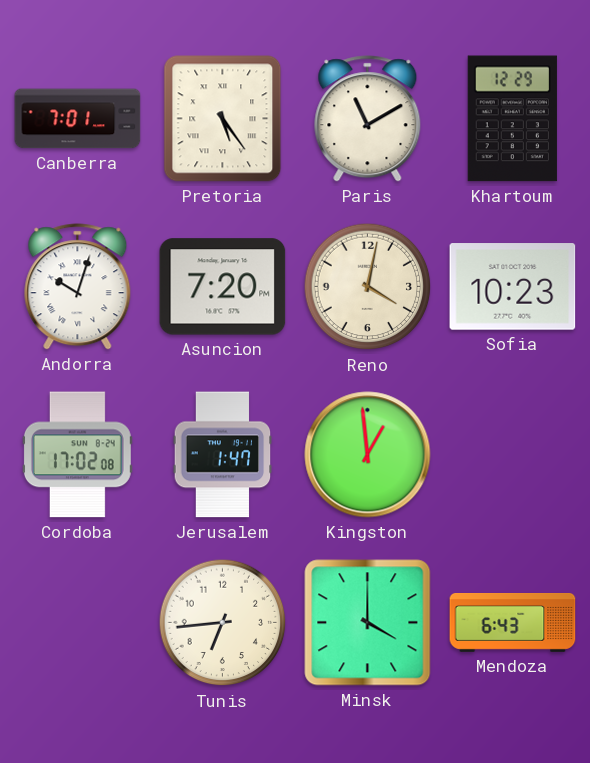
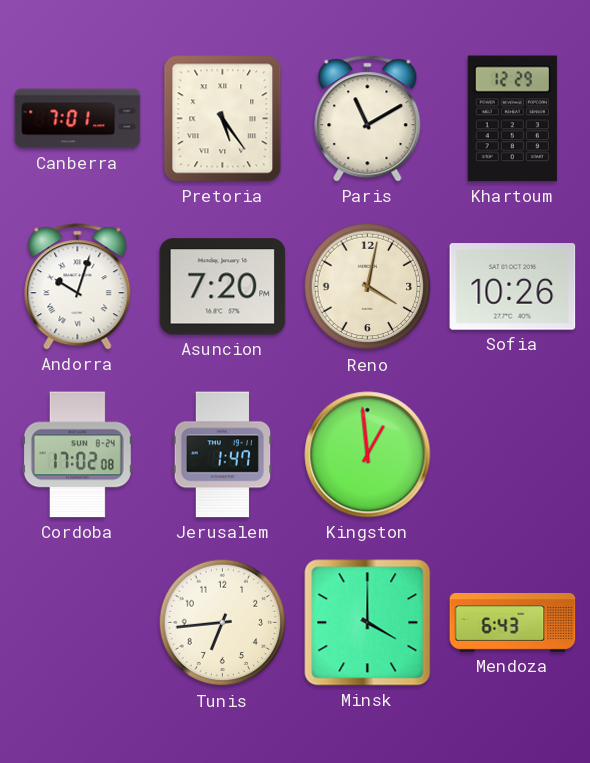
Sofia: 10:23 -> 10:26
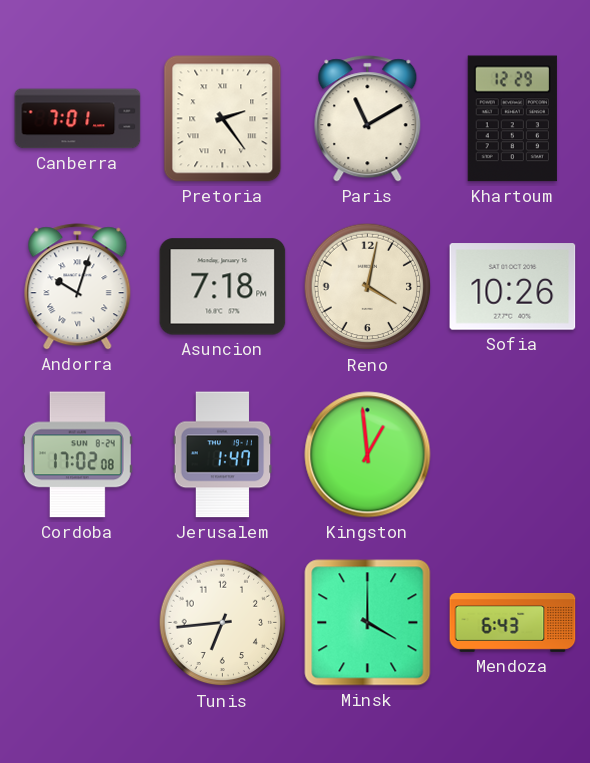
Pretoria: 5:24 -> 2:24
Asuncion: 7:20 -> 7:18
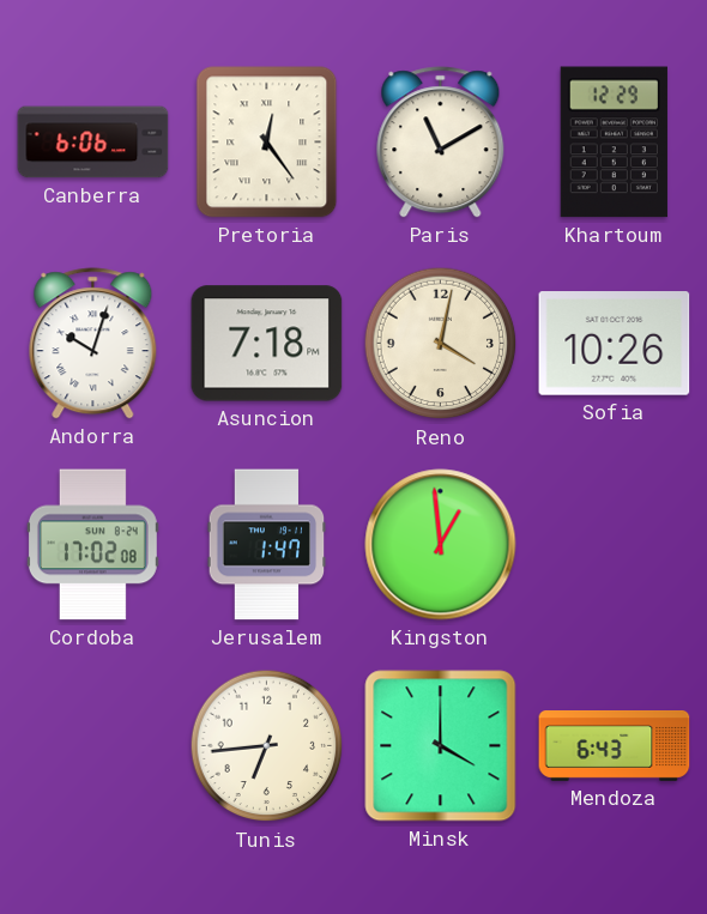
Canberra: 7:01 -> 6:06
Pretoria: 2:24 -> 12:24
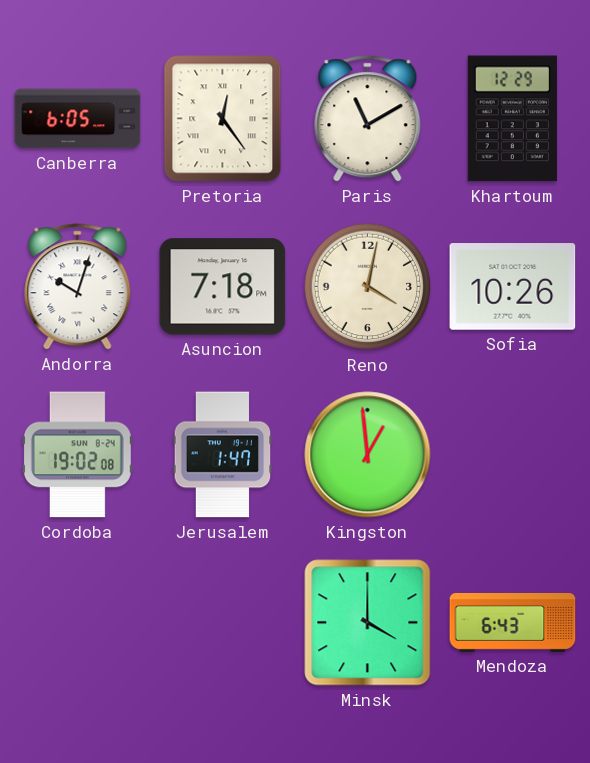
Canberra: 6:06 -> 6:05
Cordoba: 17:02 -> 19:02
Tunis: 6:44 -> none
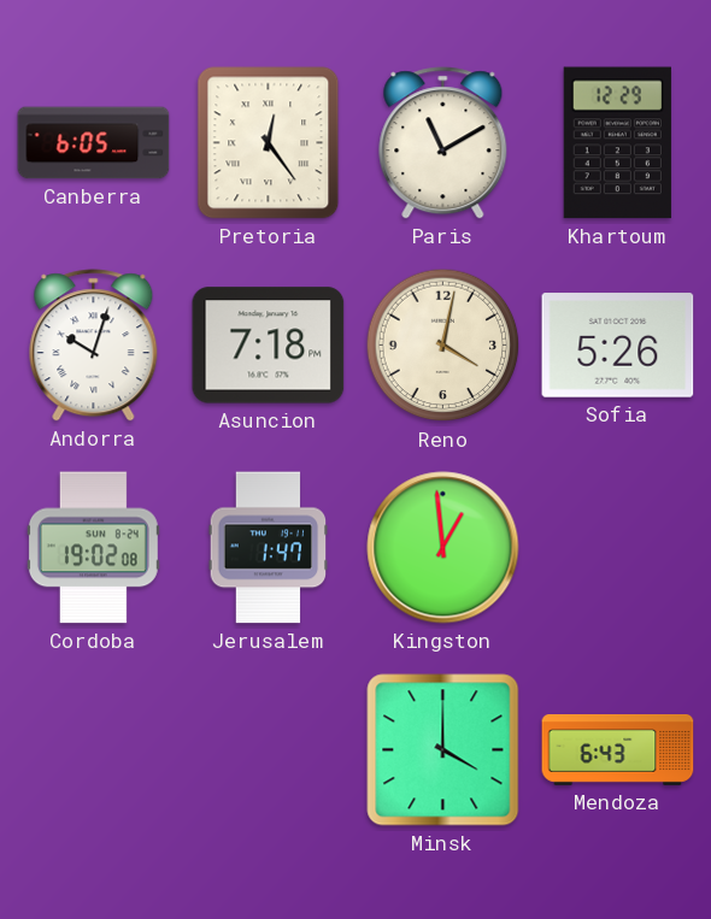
Sofia: 10:26 -> 5:26
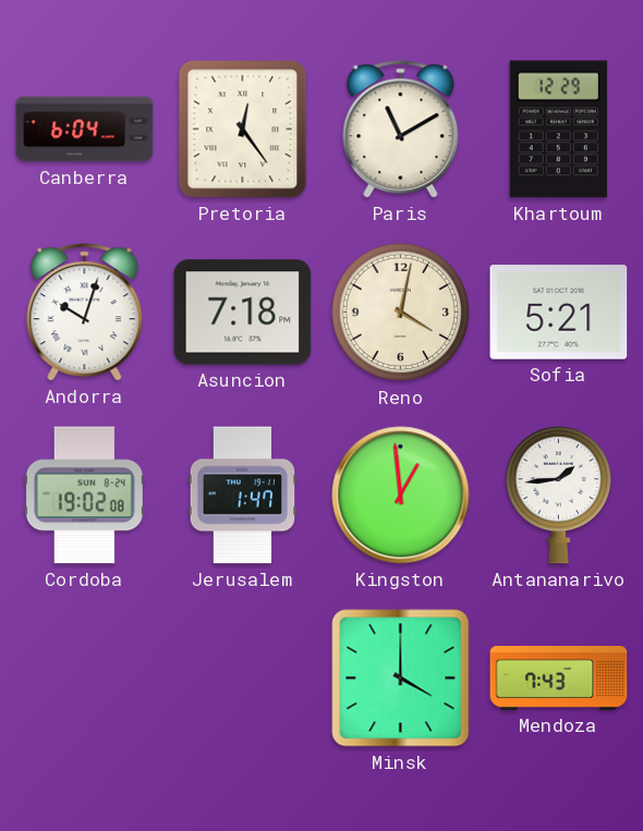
Canberra: 6:05 -> 6:04
Sofia: 5:26 -> 5:21
Antananarivo: none -> 1:44
Mendoza: 6:43 -> 7:43
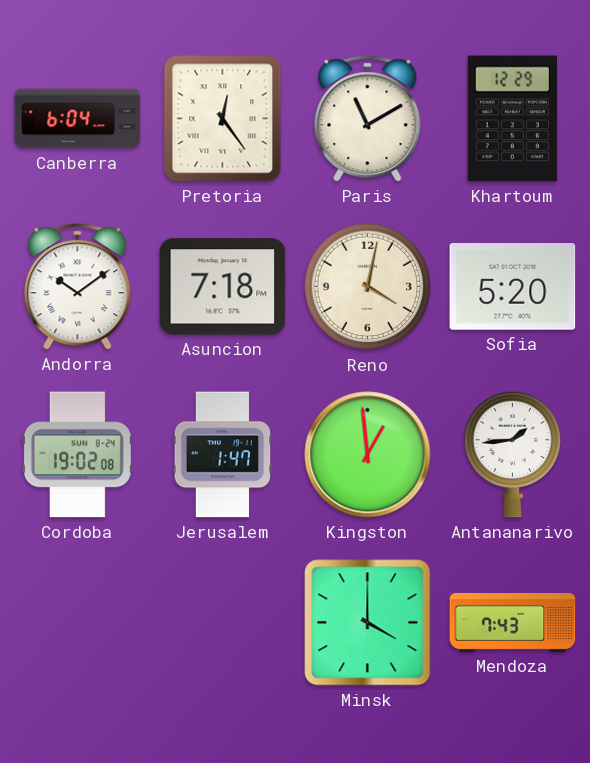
Andorra: 10:03 -> 10:09
Sofia: 5:21 -> 5:20
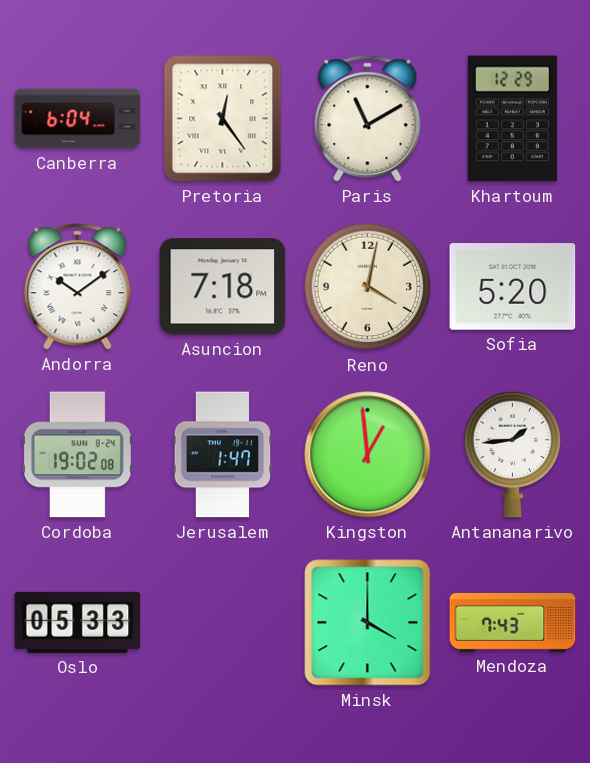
Oslo: none -> 05:33
